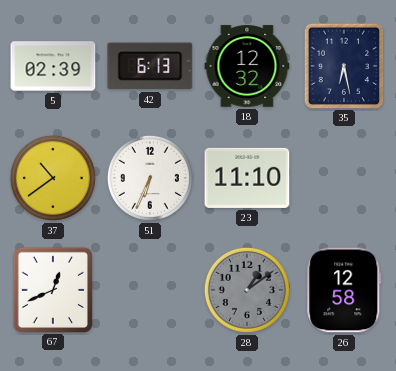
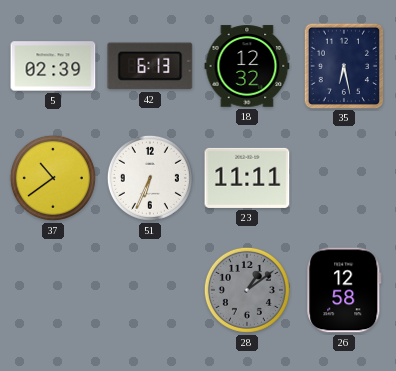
23: 11:10 -> 11:11
67: 12:41 -> none
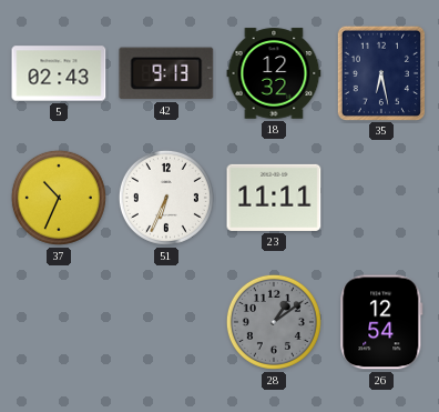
5: 02:39 -> 02:43
42: 6:13 -> 9:13
37: 10:39 -> 10:34
26: 12:58 -> 12:54
